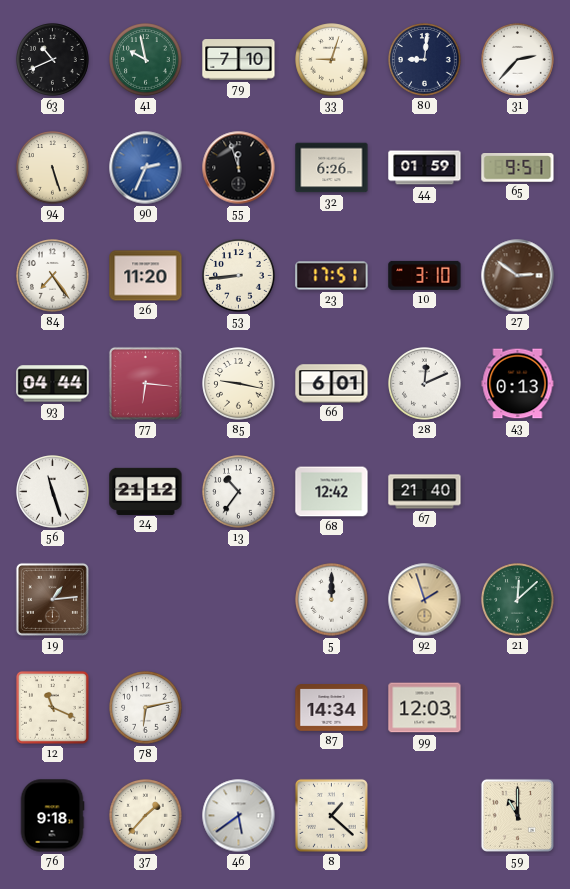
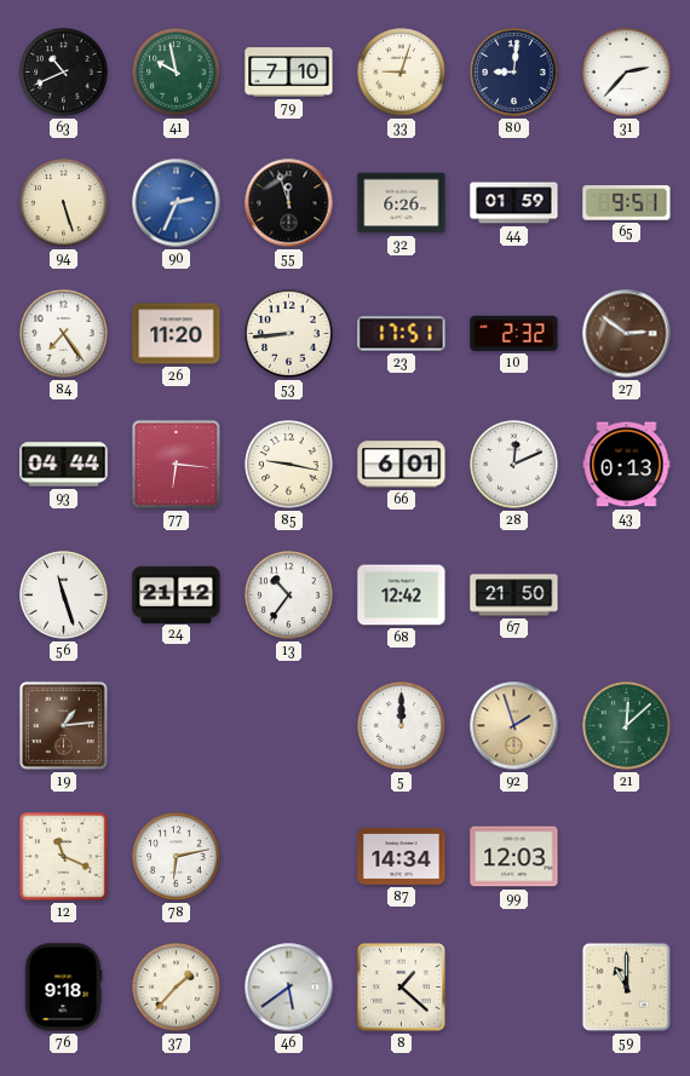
10: 3:10 -> 2:32
67: 21:40 -> 21:50
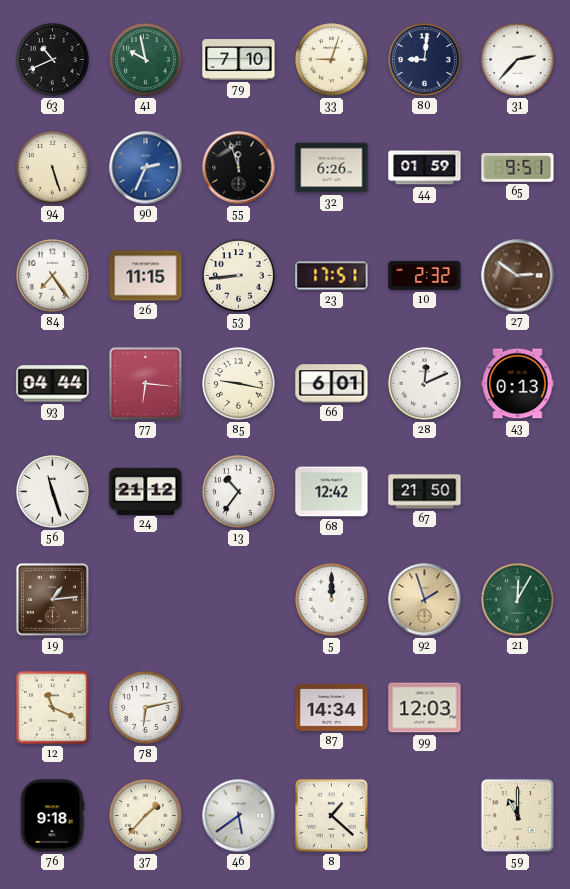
26: 11:20 -> 11:15
21: 12:08 -> 12:05
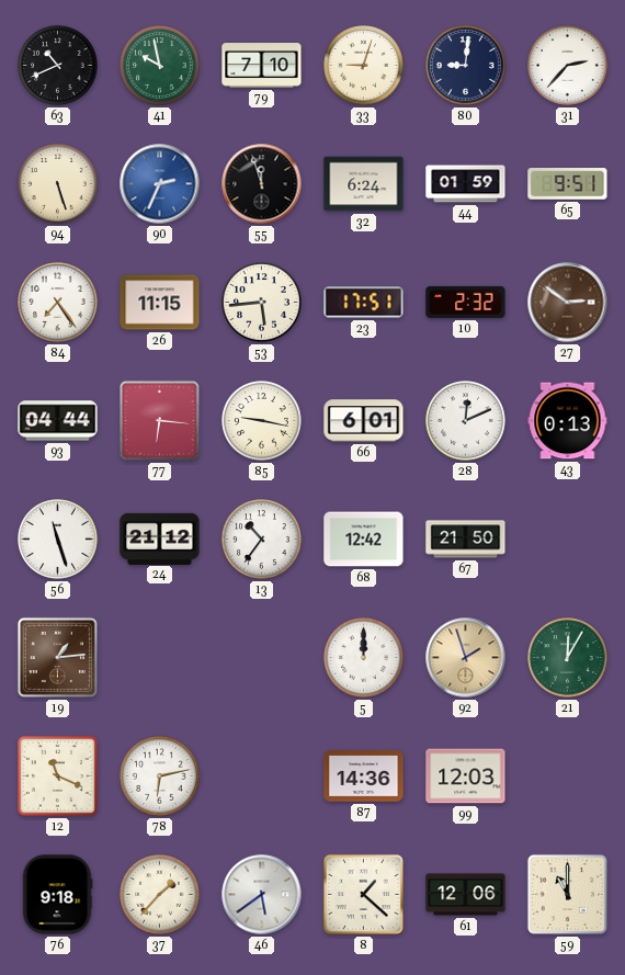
32: 6:26 -> 6:24
53: 8:44 -> 5:44
87: 14:34 -> 14:36
61: none -> 12:06
